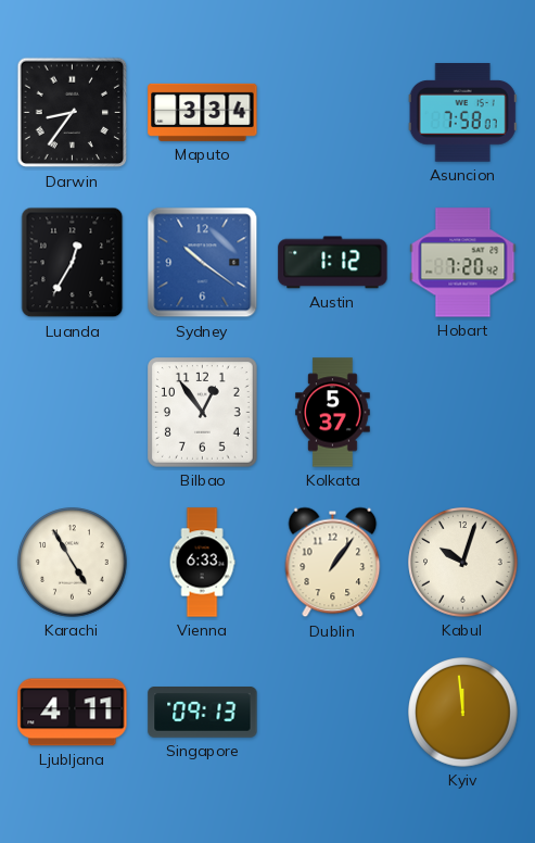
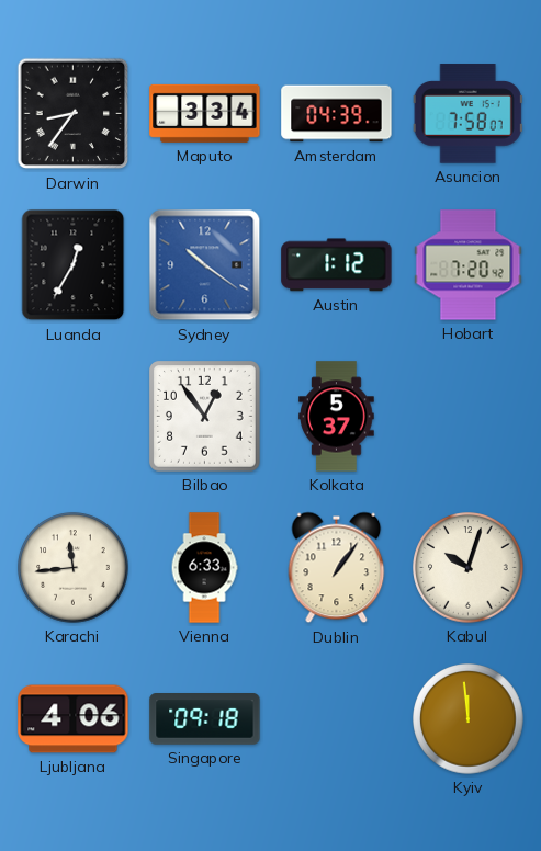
Amsterdam: none -> 04:39
Karachi: 4:55 -> 11:44
Ljubljana: 4:11 -> 4:06
Singapore: 09:13 -> 09:18
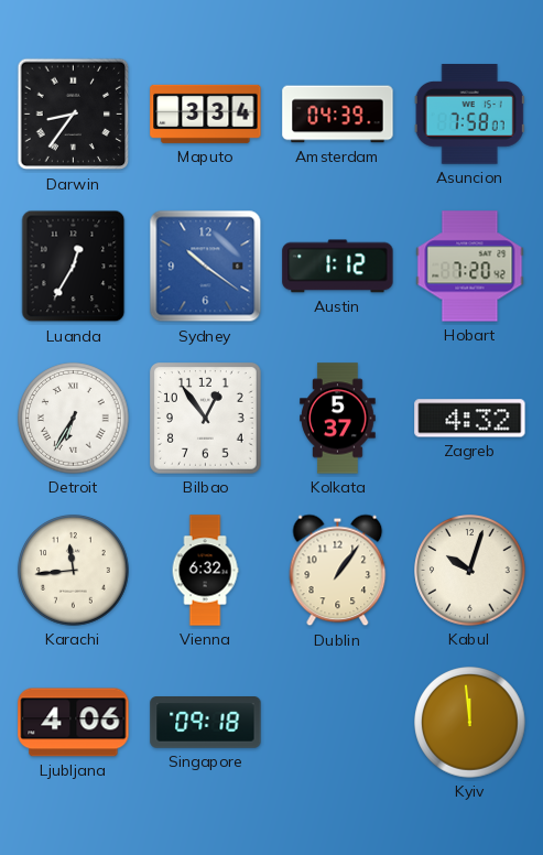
Detroit: none -> 6:35
Zagreb: none -> 4:32
Vienna: 6:33 -> 6:32
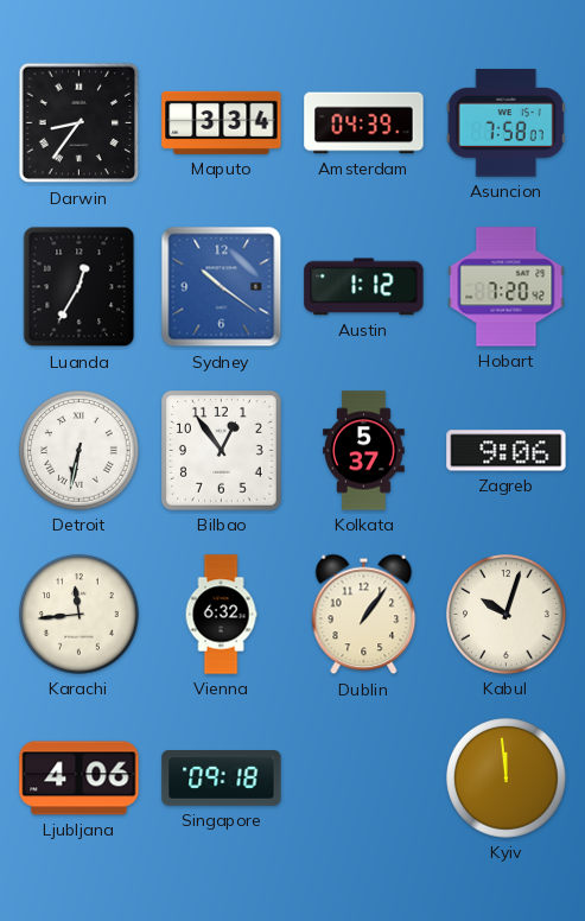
Detroit: 6:35 -> 6:32
Zagreb: 4:32 -> 9:06
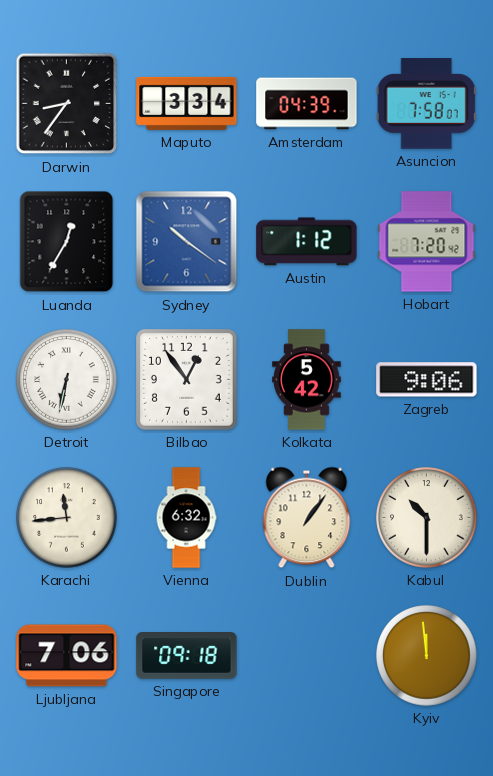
Kolkata: 5:37 -> 5:42
Kabul: 10:03 -> 10:30
Ljubljana: 4:06 -> 7:06
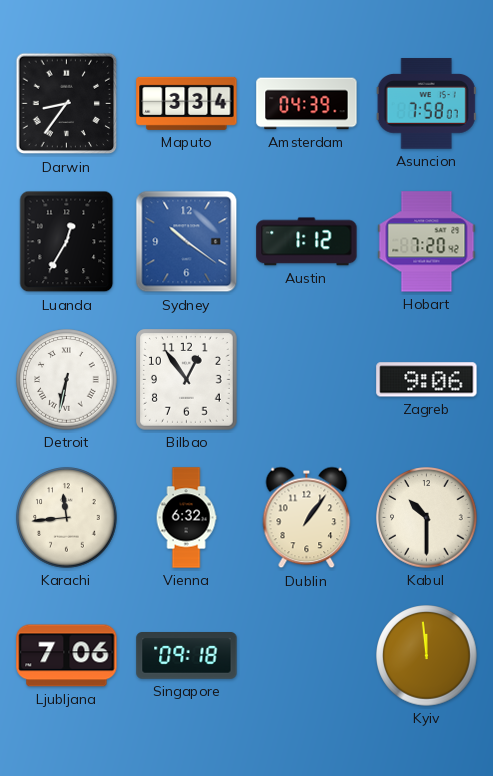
Kolkata: 5:42 -> none
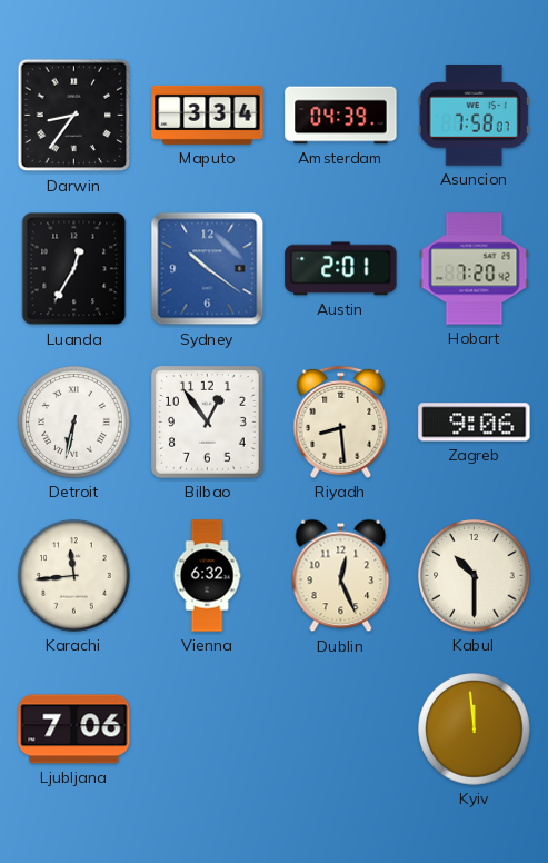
Austin: 1:12 -> 2:01
Riyadh: none -> 8:29
Dublin: 1:06 -> 12:26
Singapore: 09:18 -> none
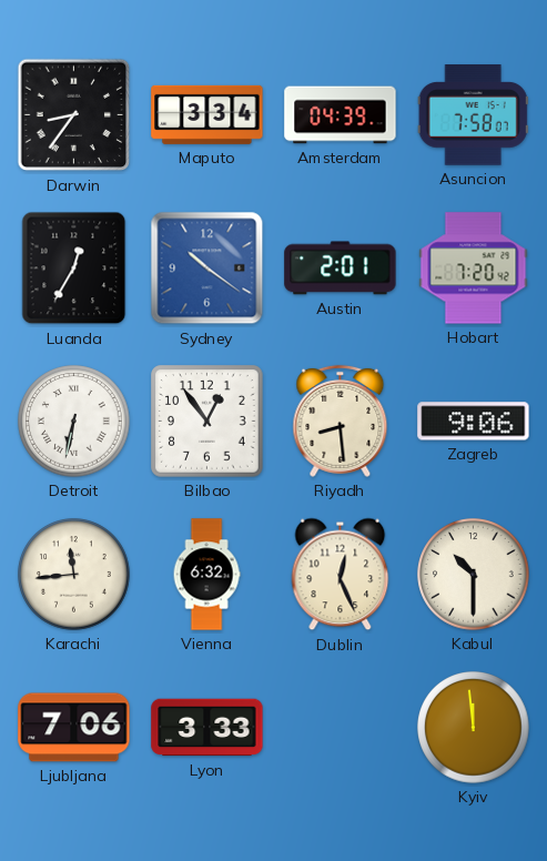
Lyon: none -> 3:33
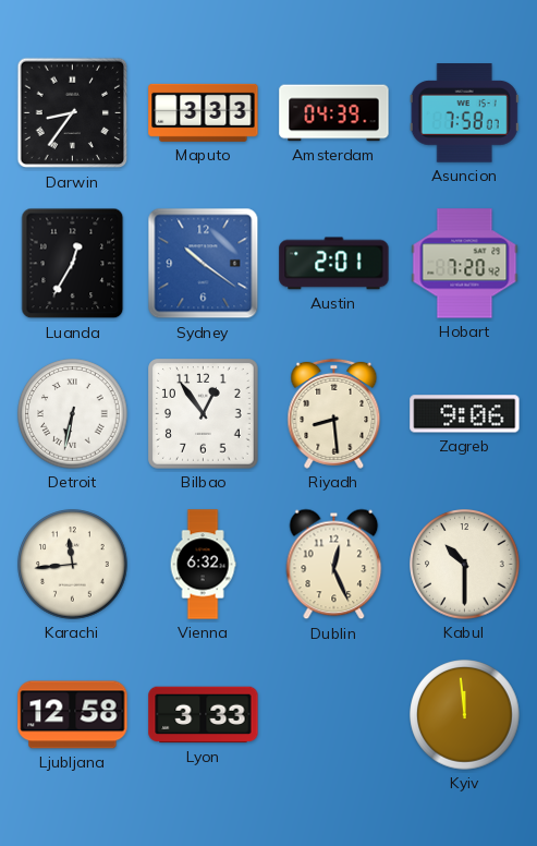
Maputo: 3:34 -> 3:33
Ljubljana: 7:06 -> 12:58
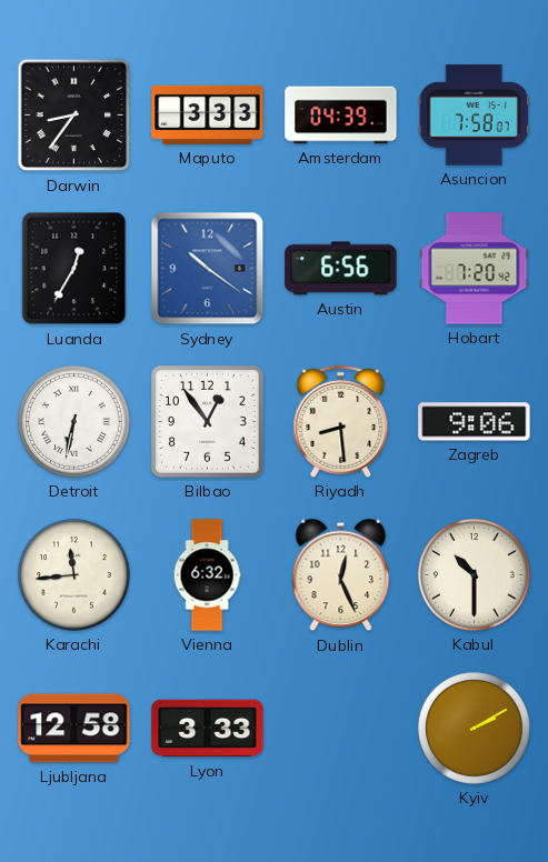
Austin: 2:01 -> 6:56
Kyiv: 11:59 -> 2:10
